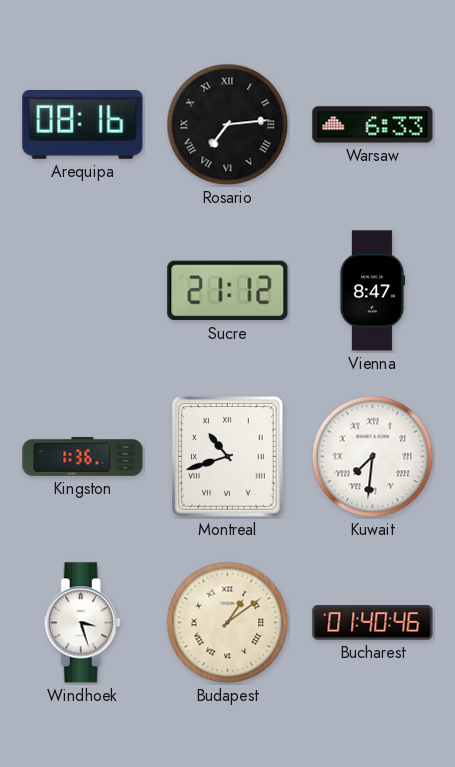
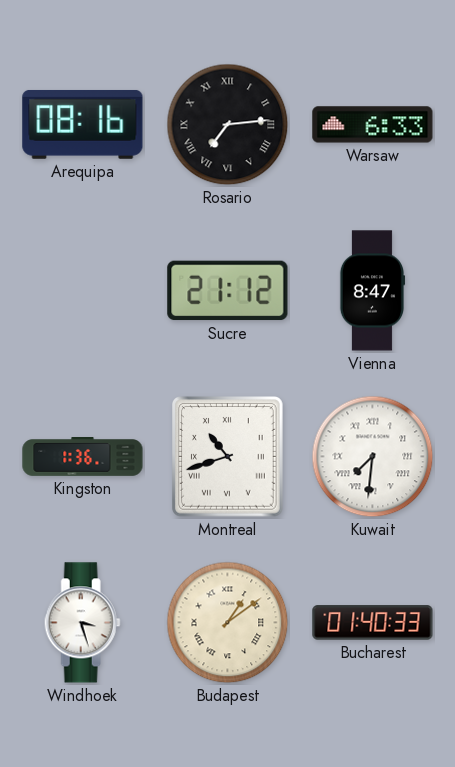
Bucharest: 01:40:46 -> 01:40:33
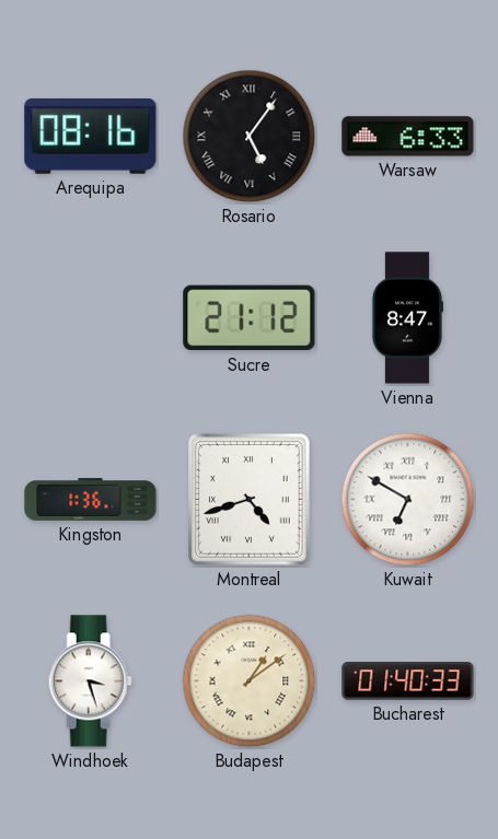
Rosario: 7:14 -> 5:06
Montreal: 10:42 -> 4:42
Kuwait: 7:31 -> 6:50
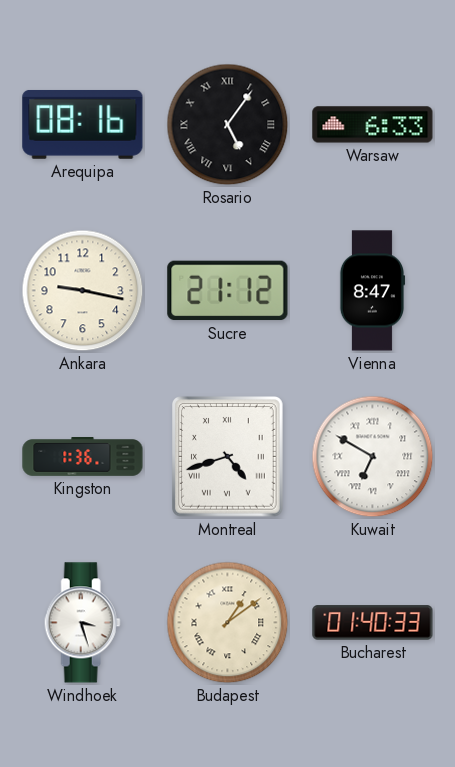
Ankara: none -> 9:17
